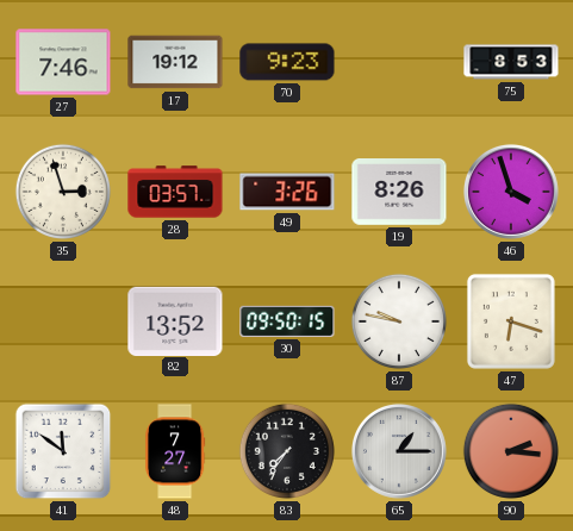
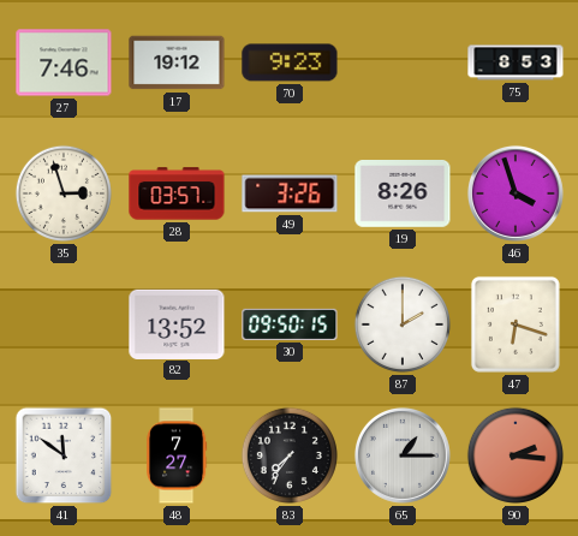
87: 9:47 -> 2:00
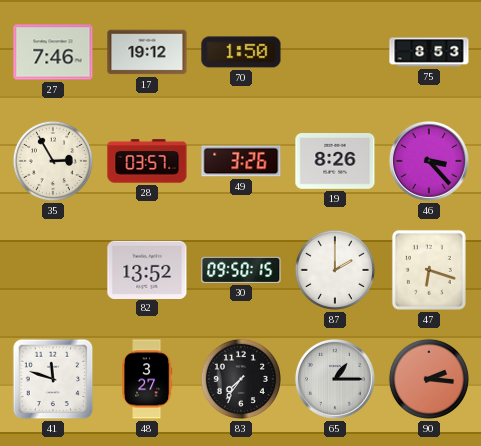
70: 9:23 -> 1:50
35: 2:57 -> 2:55
46: 3:57 -> 3:23
41: 11:51 -> 11:48
48: 7:27 -> 3:27
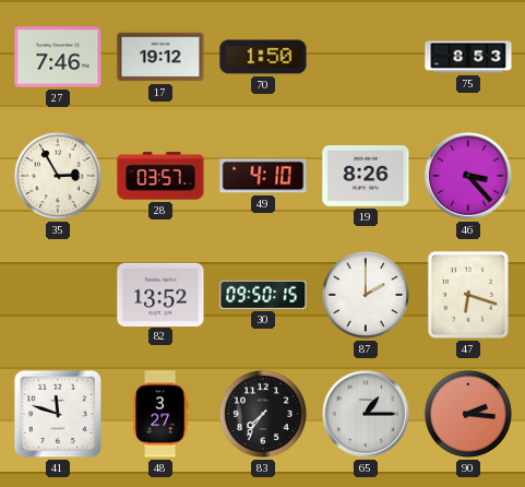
49: 3:26 -> 4:10
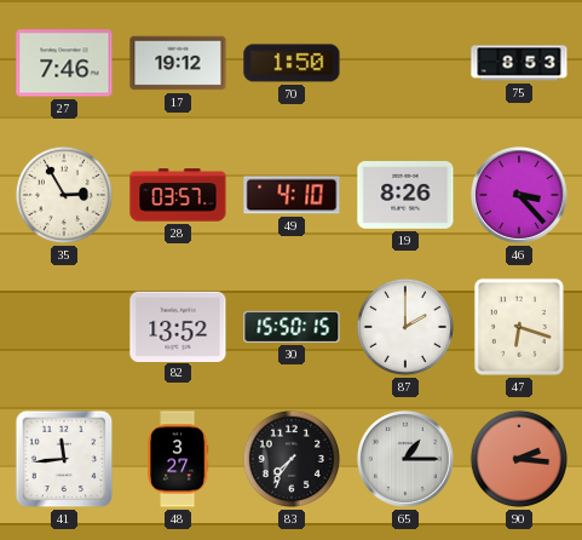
30: 09:50 -> 15:50
41: 11:48 -> 11:44
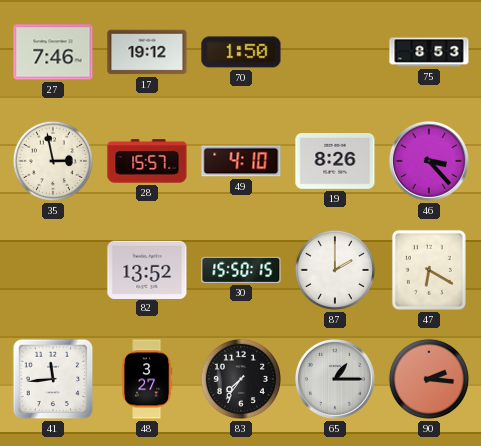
35: 2:55 -> 2:58
28: 03:57 -> 15:57
47: 6:18 -> 6:20
